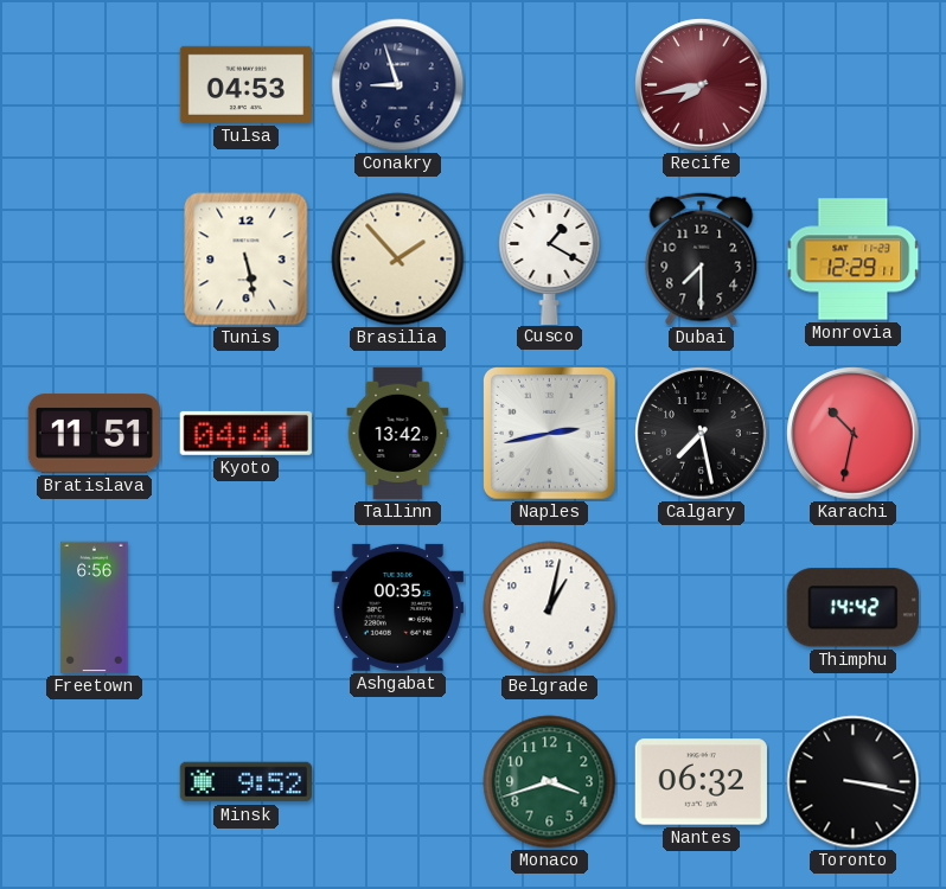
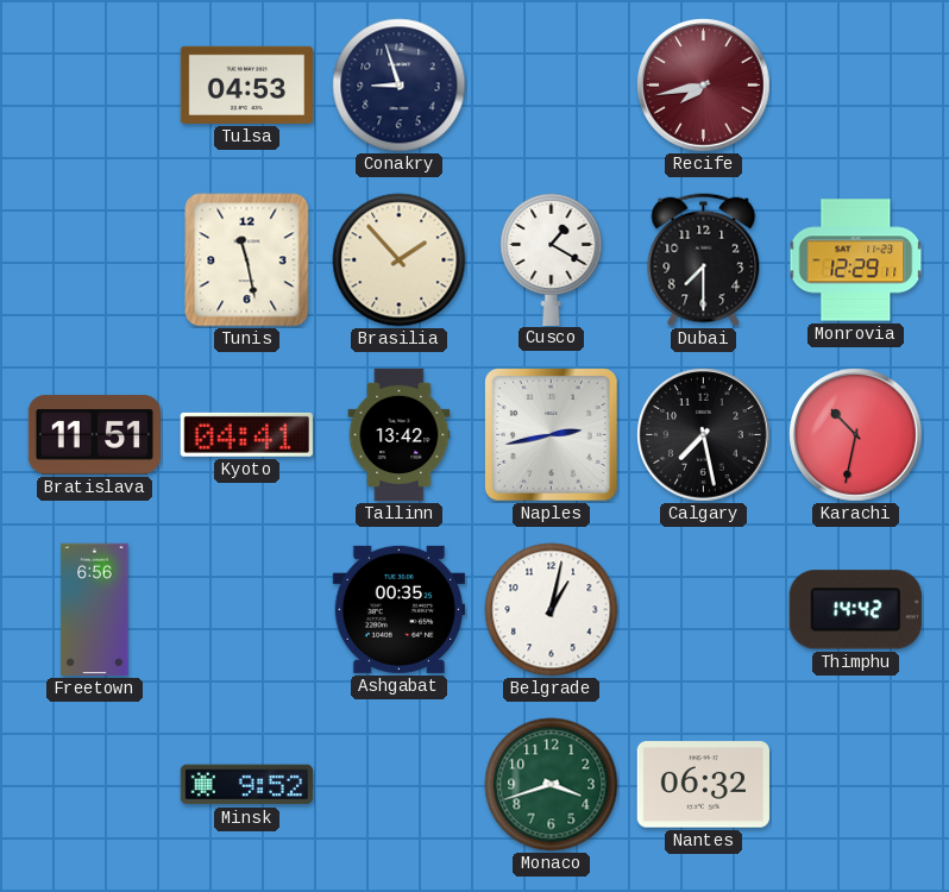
Tunis: 5:28 -> 11:28
Toronto: 3:17 -> none
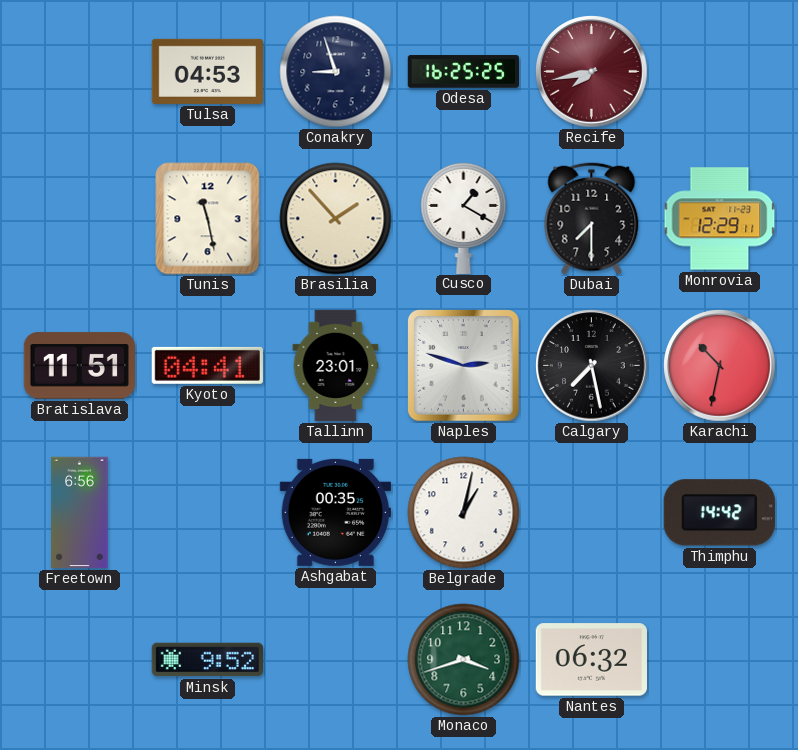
Odesa: none -> 16:25
Tallinn: 13:42 -> 23:01
Naples: 2:43 -> 2:48
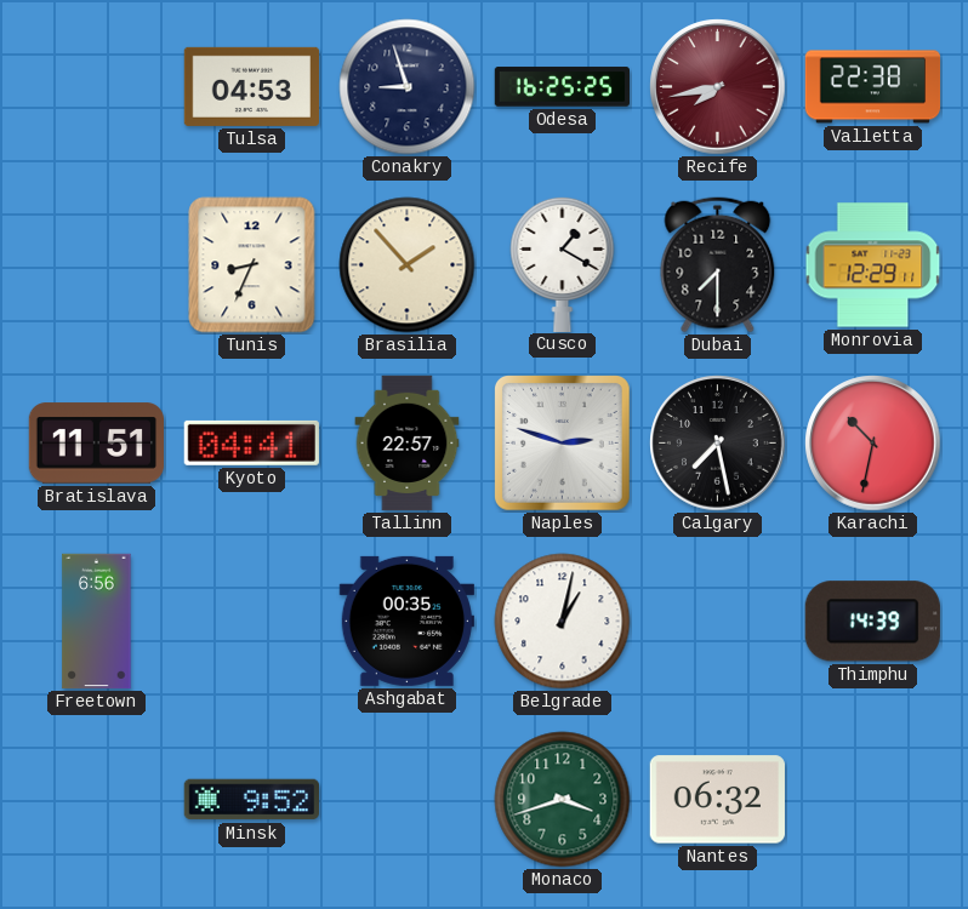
Valletta: none -> 22:38
Tunis: 11:28 -> 8:34
Tallinn: 23:01 -> 22:57
Thimphu: 14:42 -> 14:39
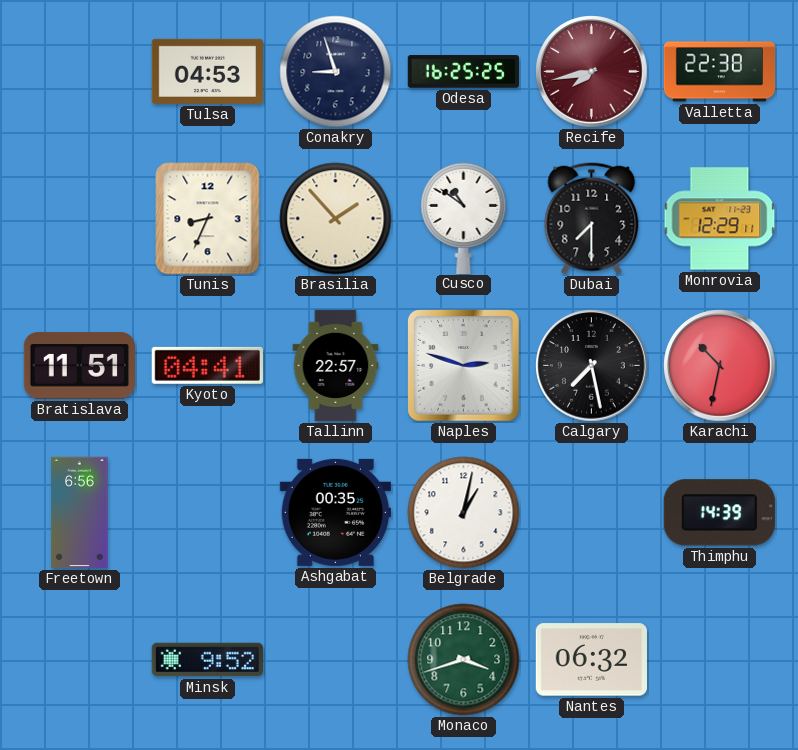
Cusco: 1:20 -> 10:51
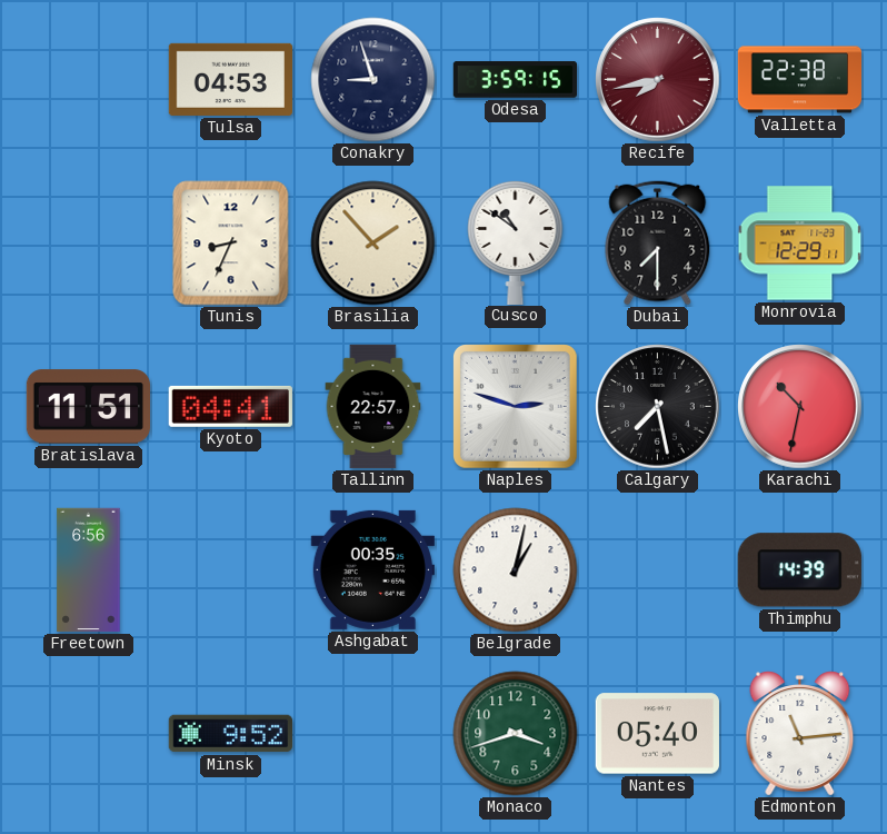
Odesa: 16:25 -> 3:59
Nantes: 06:32 -> 05:40
Edmonton: none -> 11:14
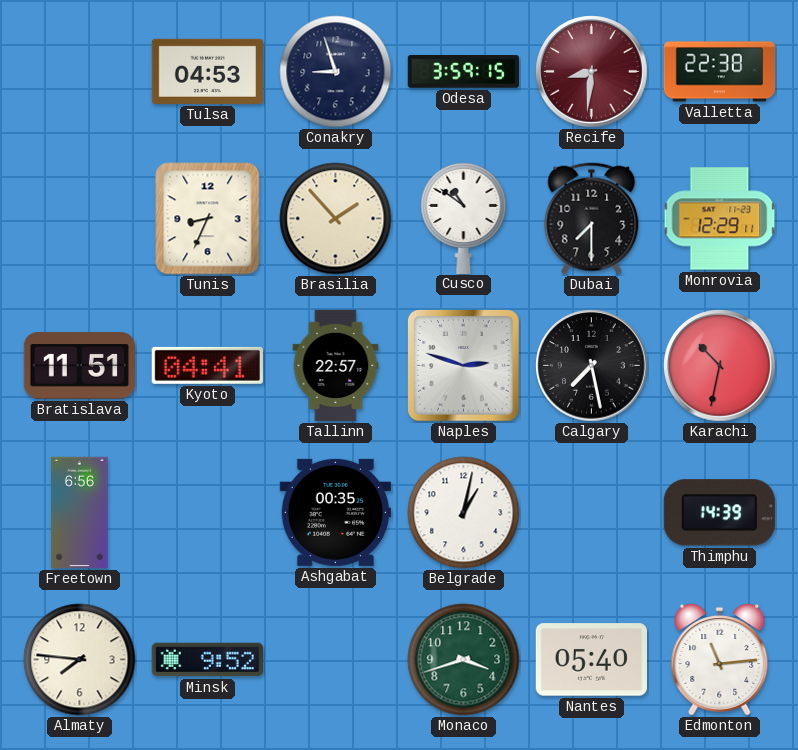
Recife: 7:43 -> 8:31
Almaty: none -> 7:46
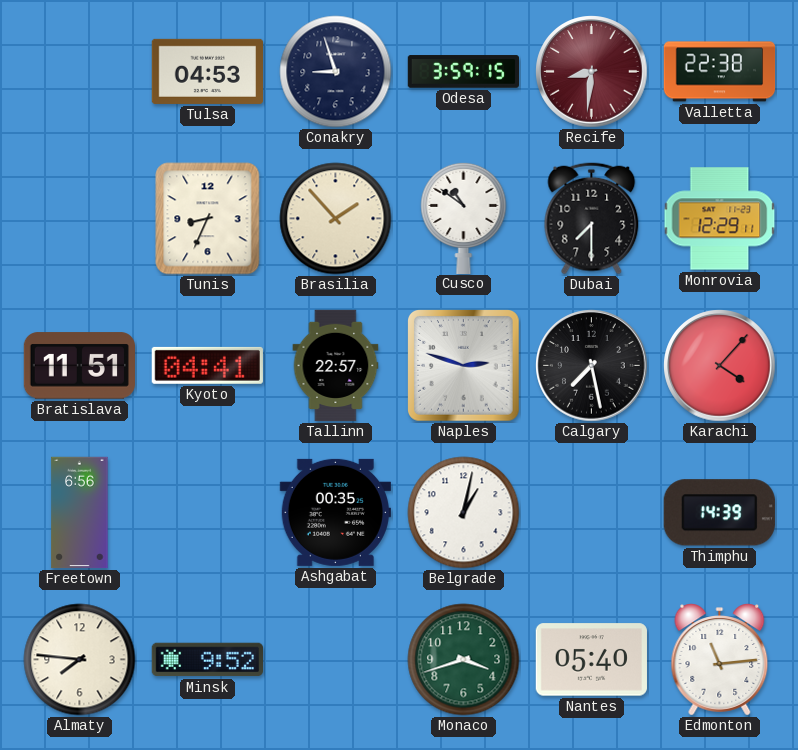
Karachi: 10:32 -> 4:07
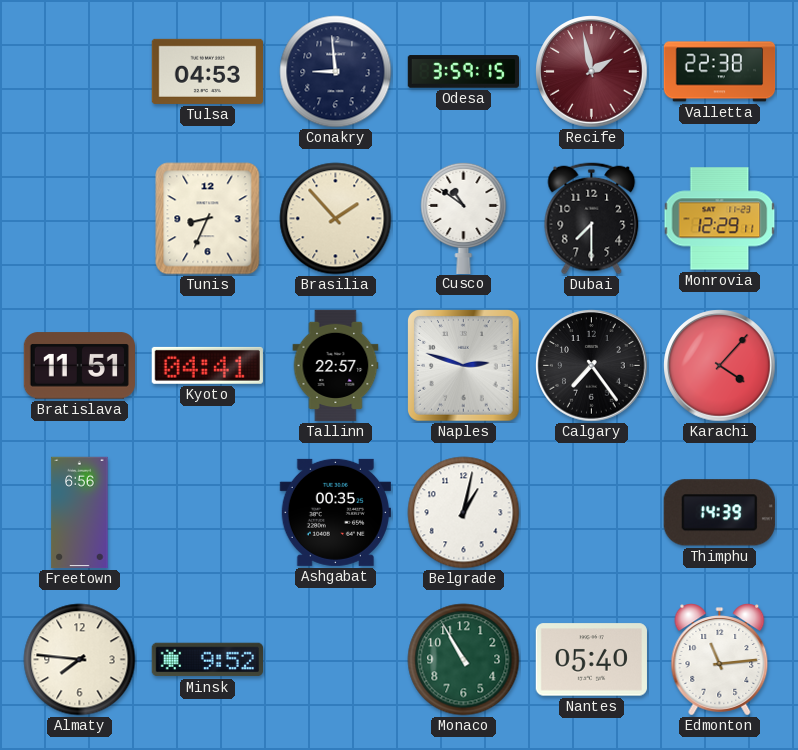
Conakry: 8:57 -> 8:59
Recife: 8:31 -> 1:58
Calgary: 7:28 -> 7:24
Monaco: 3:42 -> 10:55
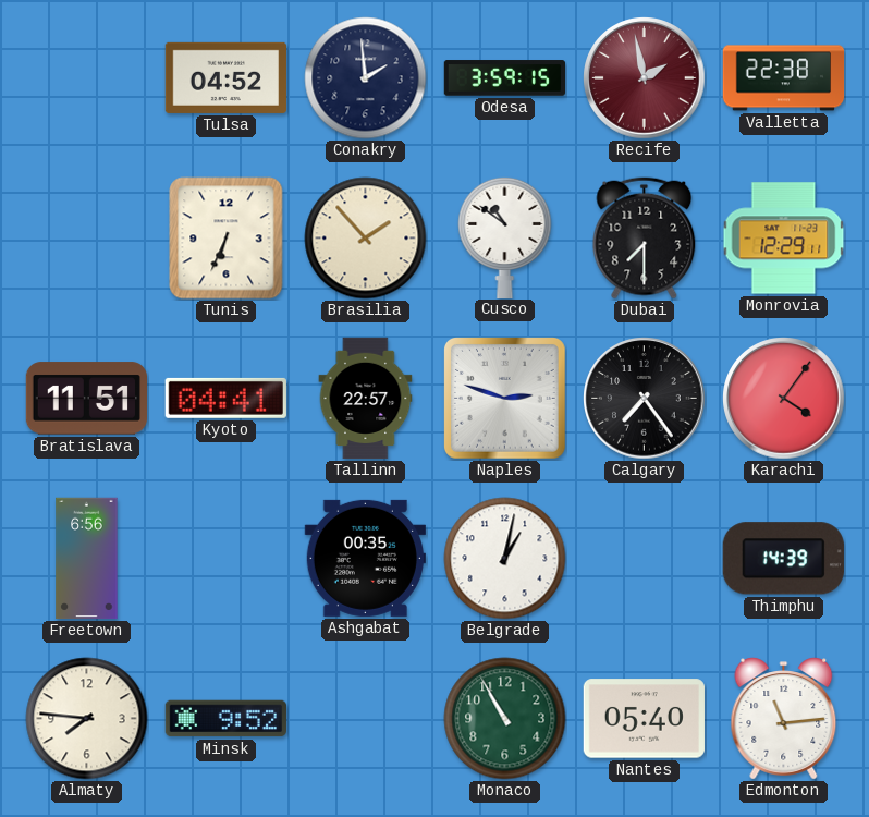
Tulsa: 04:53 -> 04:52
Conakry: 8:59 -> 1:59
Tunis: 8:34 -> 6:34
Karachi: 4:07 -> 4:06
